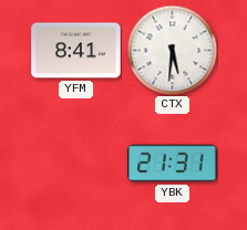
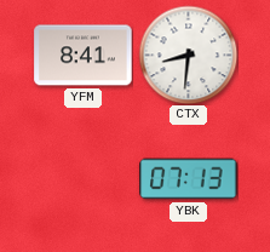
CTX: 5:31 -> 8:31
YBK: 21:31 -> 07:13
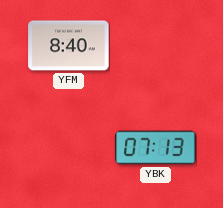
YFM: 8:41 -> 8:40
CTX: 8:31 -> none
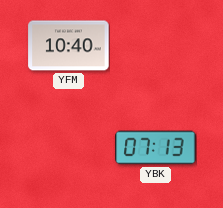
YFM: 8:40 -> 10:40
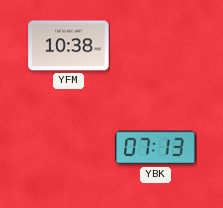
YFM: 10:40 -> 10:38
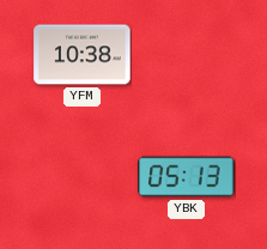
YBK: 07:13 -> 05:13
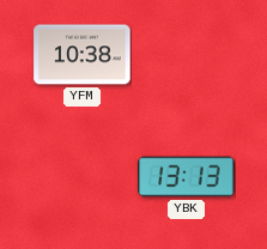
YBK: 05:13 -> 13:13
